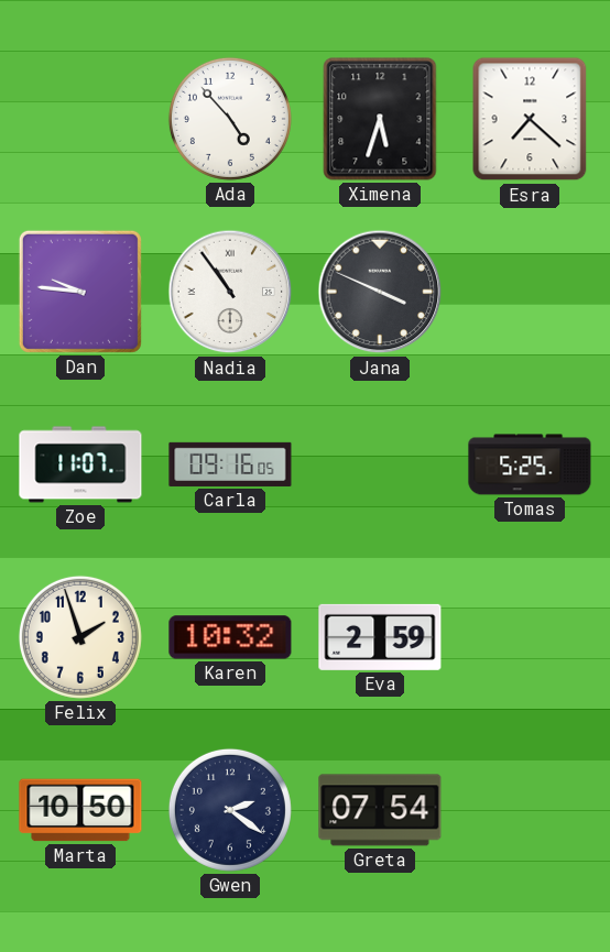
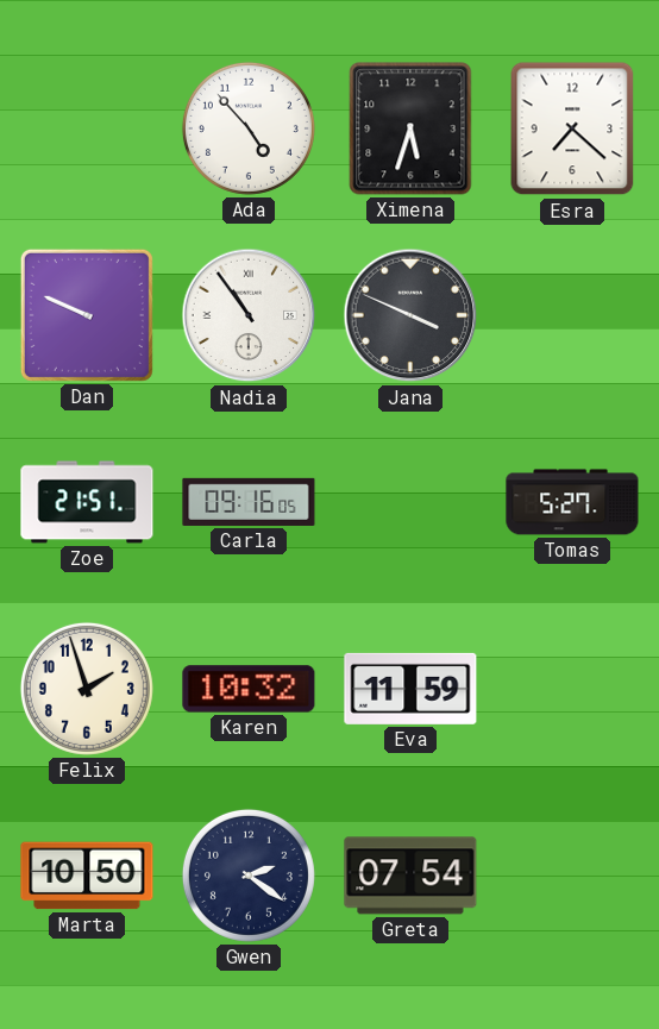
Dan: 9:46 -> 9:49
Zoe: 11:07 -> 21:51
Tomas: 5:25 -> 5:27
Eva: 2:59 -> 11:59
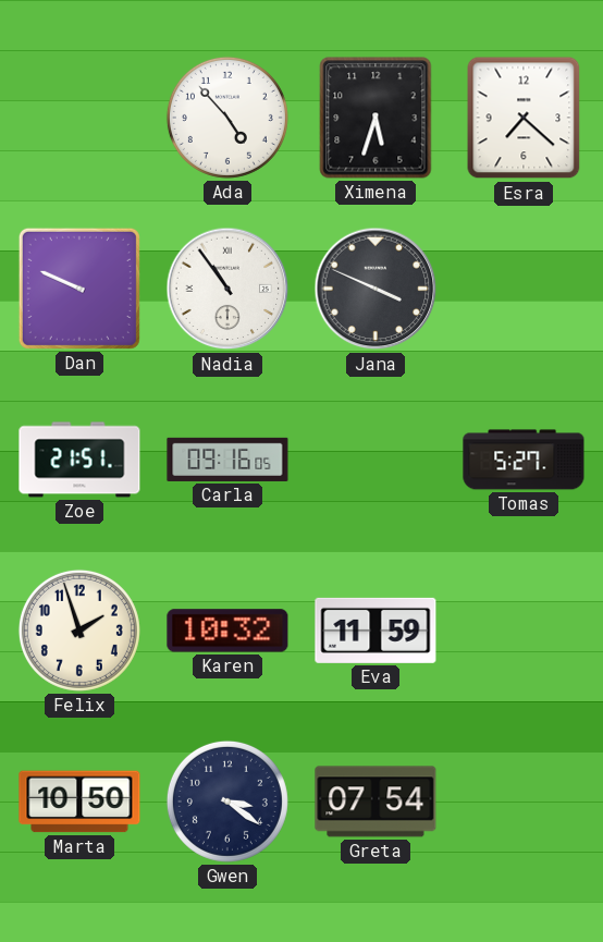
Gwen: 2:21 -> 3:21
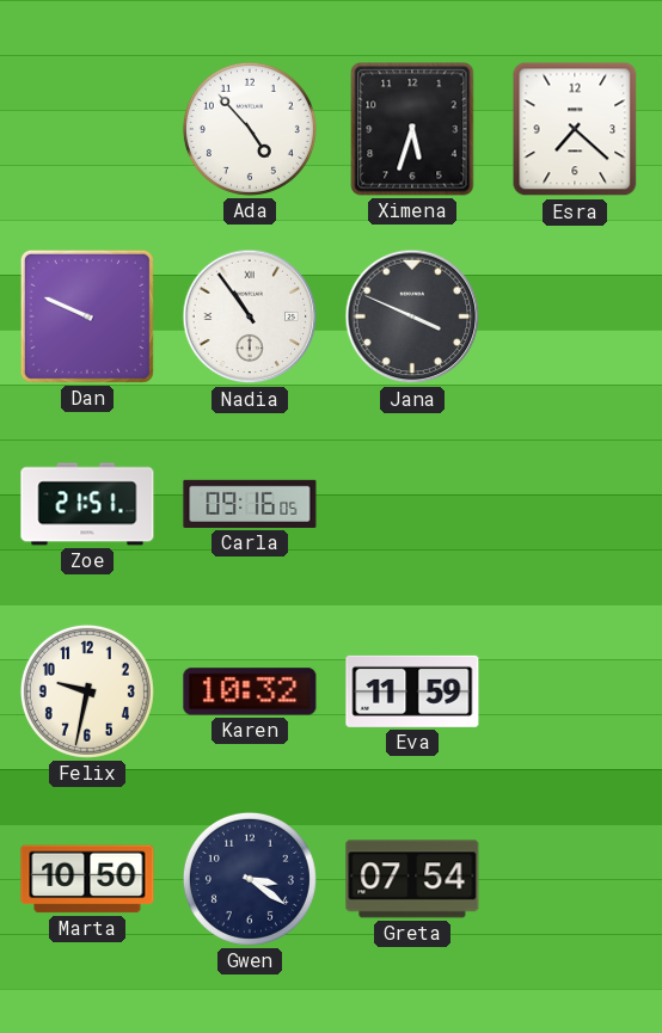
Tomas: 5:27 -> none
Felix: 1:57 -> 9:32
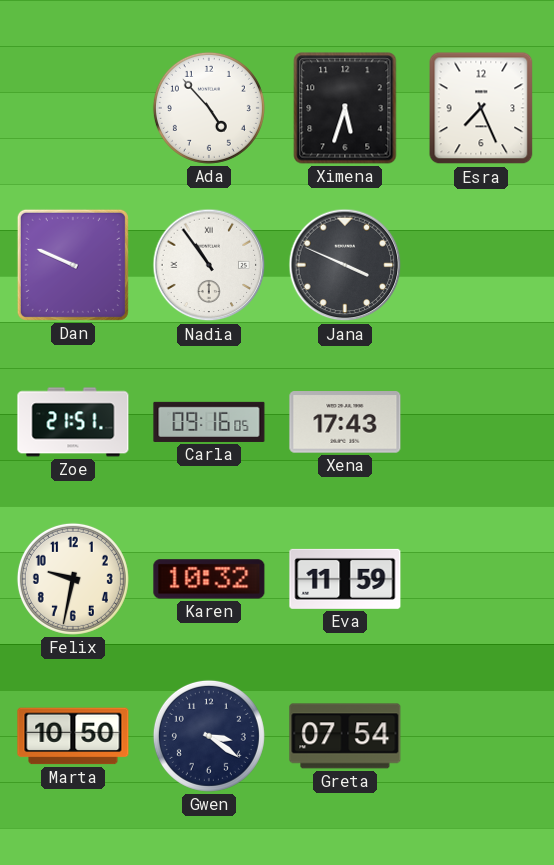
Esra: 7:22 -> 7:26
Xena: none -> 17:43
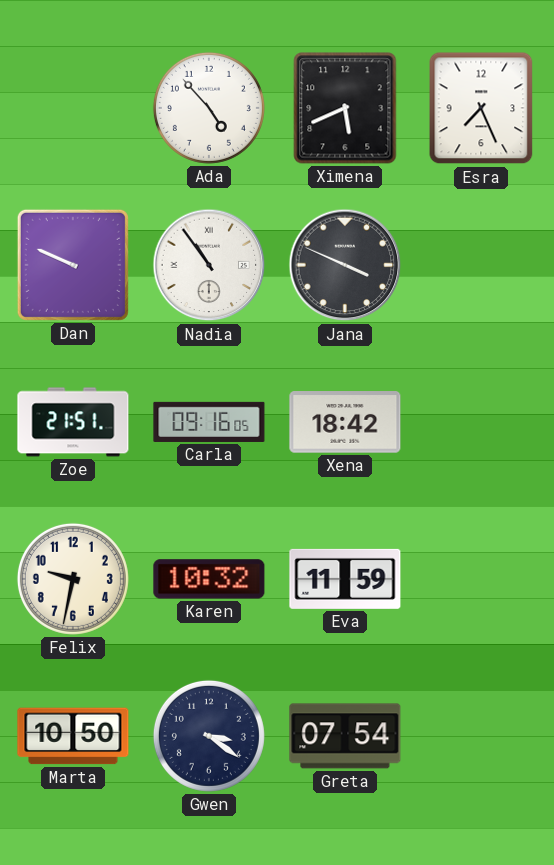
Ximena: 5:33 -> 5:41
Xena: 17:43 -> 18:42
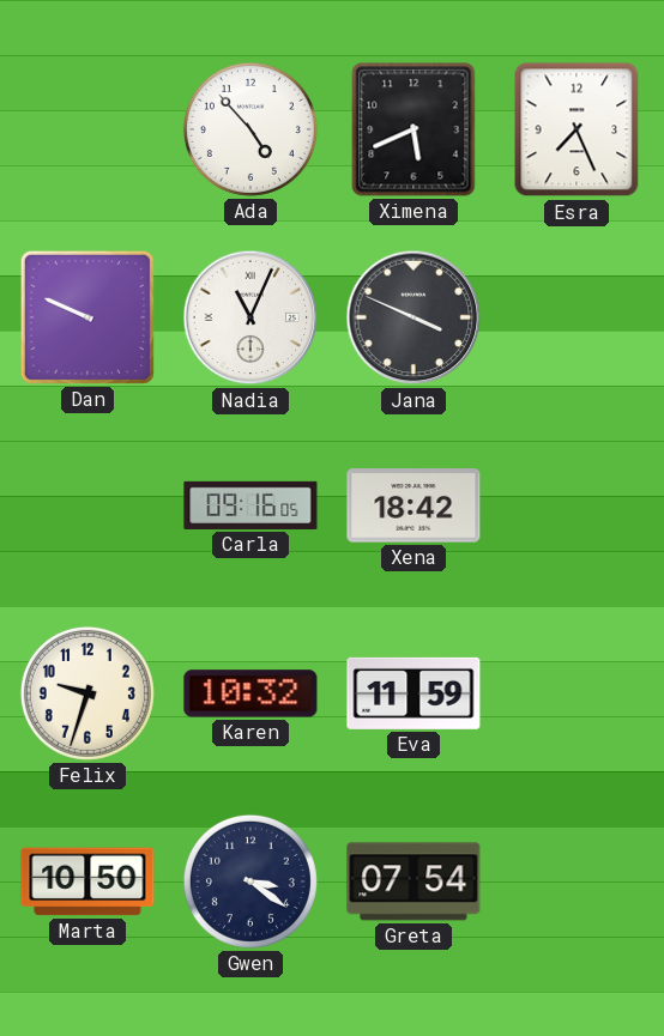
Nadia: 10:54 -> 11:04
Zoe: 21:51 -> none
Felix: 9:32 -> 9:33
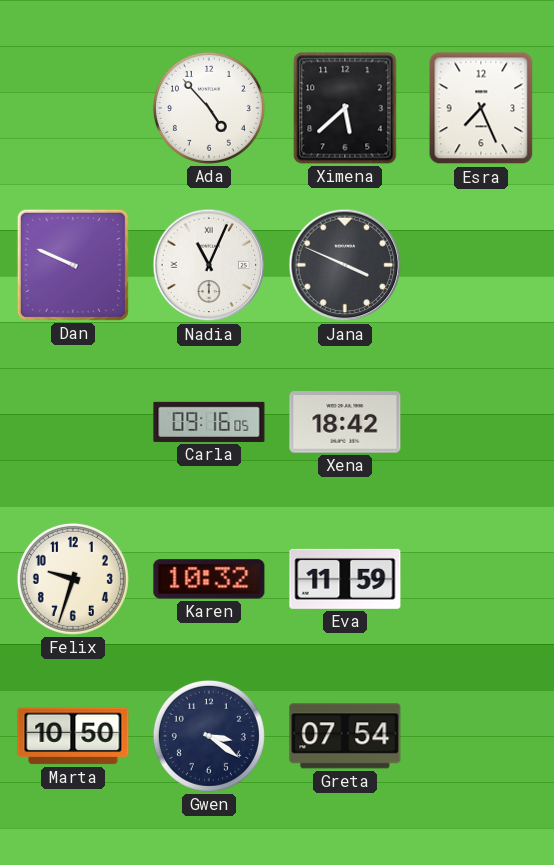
Ximena: 5:41 -> 5:38
